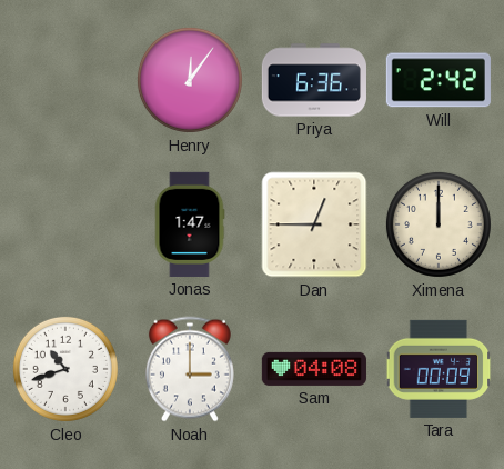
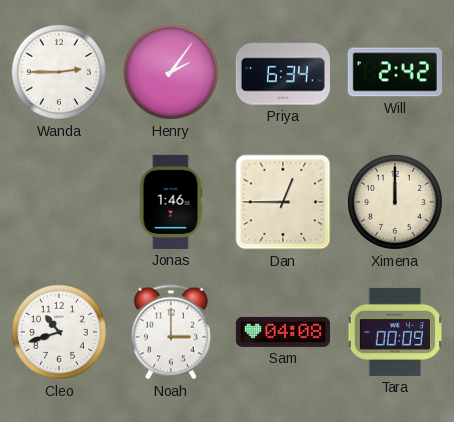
Wanda: none -> 2:45
Henry: 12:06 -> 2:06
Priya: 6:36 -> 6:34
Jonas: 1:47 -> 1:46
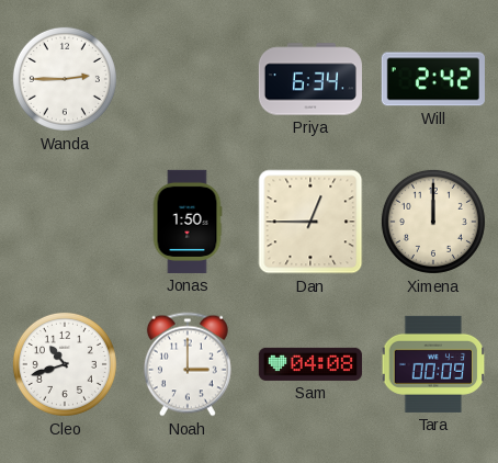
Henry: 2:06 -> none
Jonas: 1:46 -> 1:50
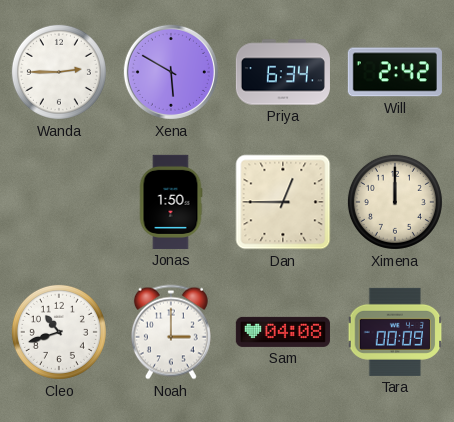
Xena: none -> 5:50
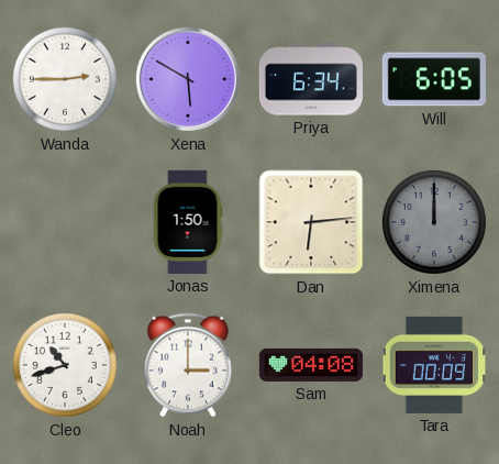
Will: 2:42 -> 6:05
Dan: 12:45 -> 6:14
Ximena dial: cream -> grey
